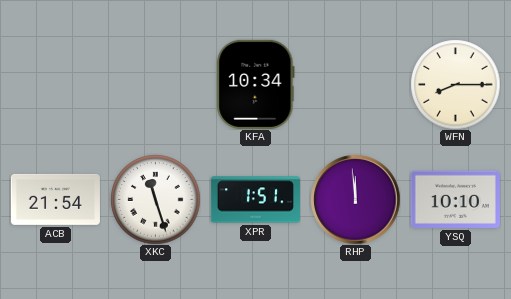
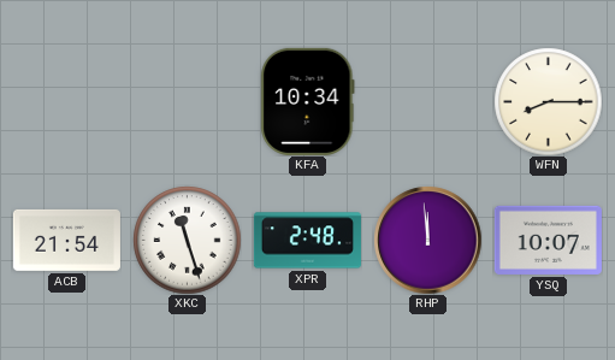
XPR: 1:51 -> 2:48
YSQ: 10:10 -> 10:07
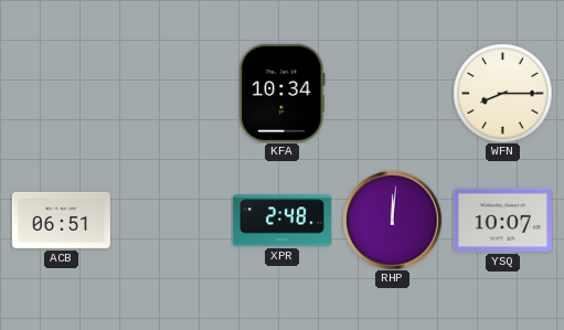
ACB: 21:54 -> 06:51
XKC: 11:27 -> none
RHP: 11:59 -> 12:01
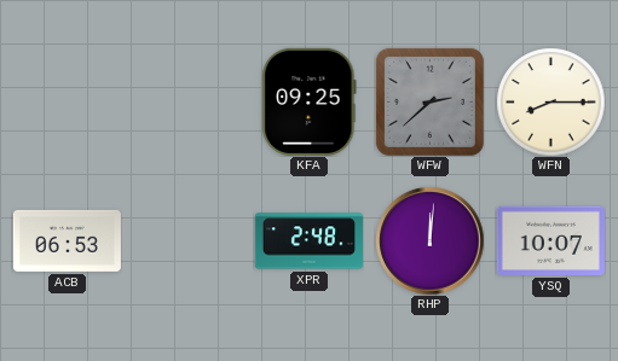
KFA: 10:34 -> 09:25
WFW: none -> 2:38
ACB: 06:51 -> 06:53
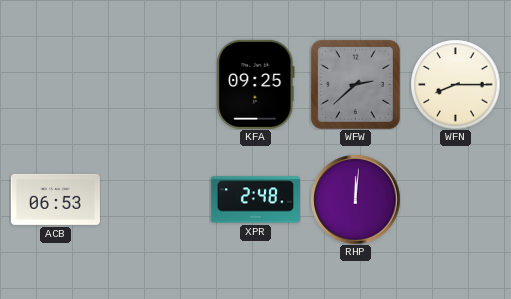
YSQ: 10:07 -> none
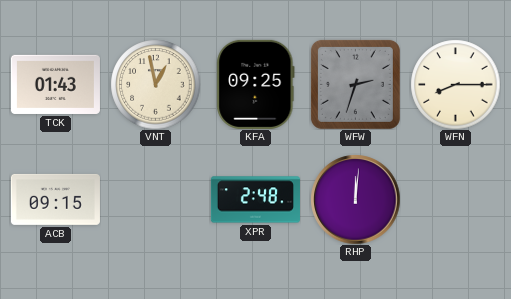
TCK: none -> 01:43
VNT: none -> 12:58
WFW: 2:38 -> 2:33
ACB: 06:53 -> 09:15
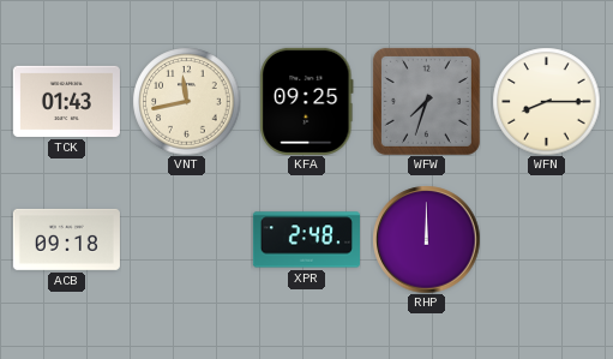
VNT: 12:58 -> 11:43
WFW: 2:33 -> 7:33
ACB: 09:15 -> 09:18
RHP: 12:01 -> 12:00
